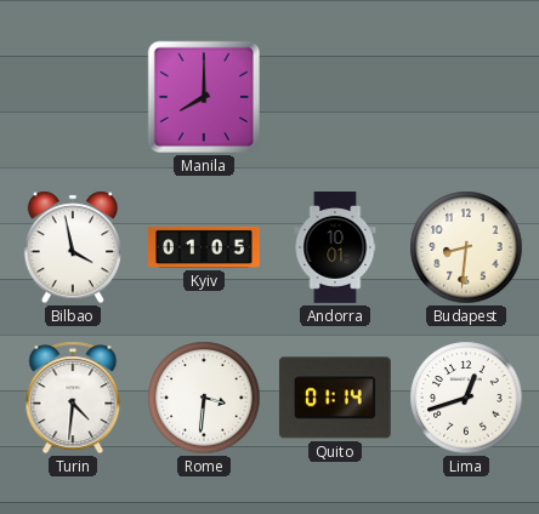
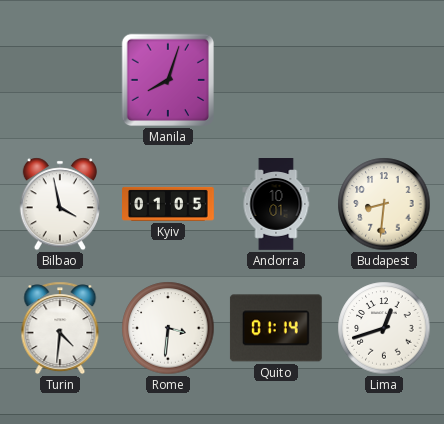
Manila: 8:00 -> 8:03
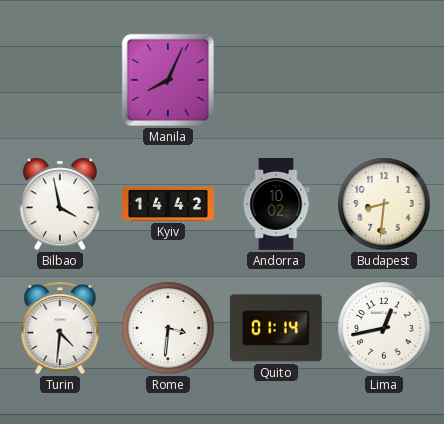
Manila: 8:03 -> 8:04
Kyiv: 01:05 -> 14:42
Andorra: 10:01 -> 10:02
Lima: 12:42 -> 12:43
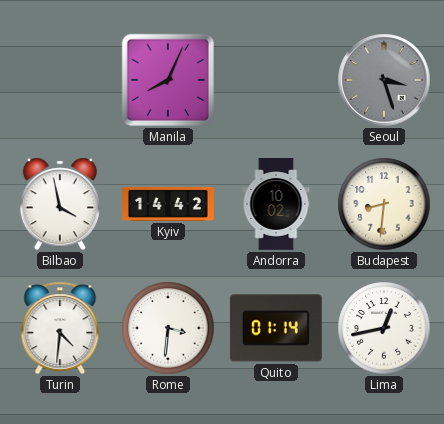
Seoul: none -> 3:27
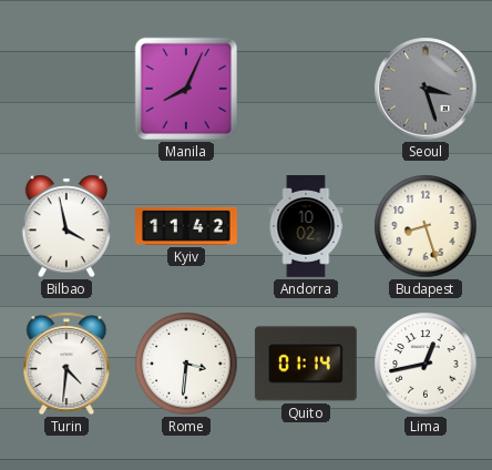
Kyiv: 14:42 -> 11:42
Budapest: 8:31 -> 8:27
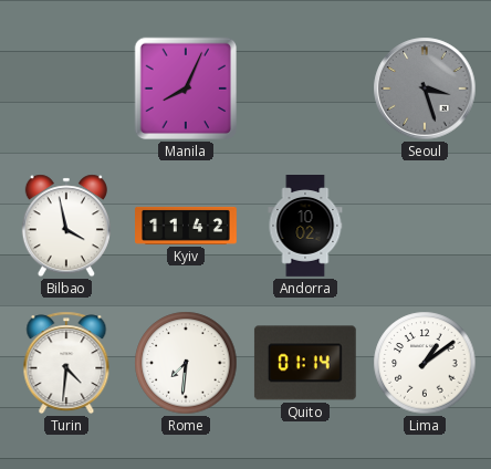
Budapest: 8:27 -> none
Rome: 3:31 -> 7:31
Lima: 12:43 -> 1:09
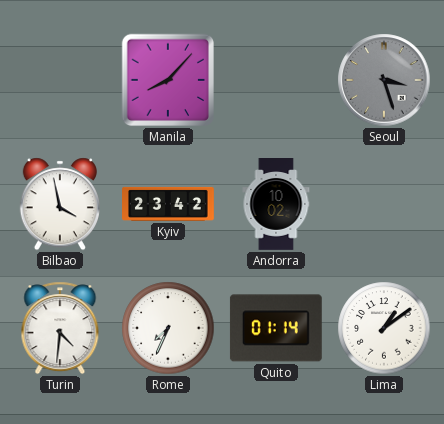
Manila: 8:04 -> 8:07
Kyiv: 11:42 -> 23:42
Rome: 7:31 -> 7:34
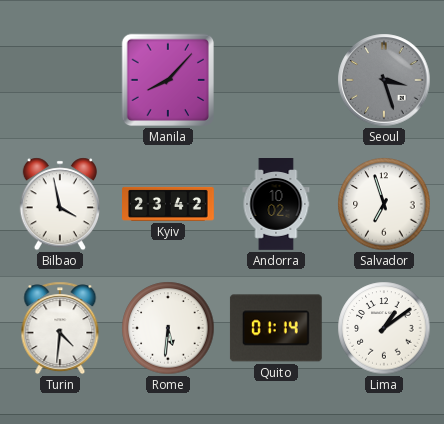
Salvador: none -> 6:57
Rome: 7:34 -> 5:31
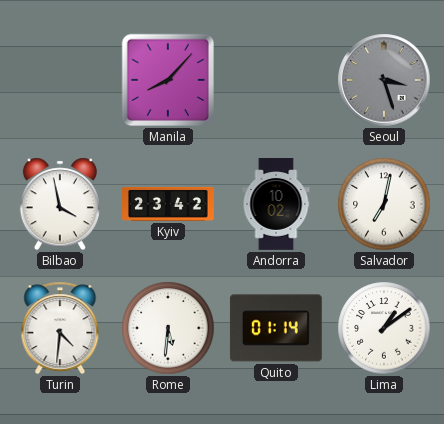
Salvador: 6:57 -> 7:02
